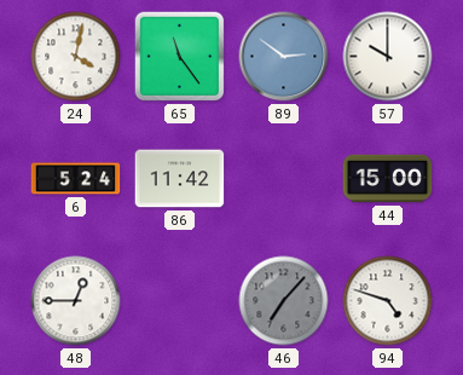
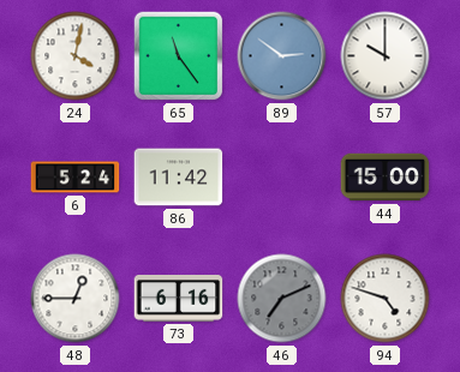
73: none -> 6:16
46: 7:07 -> 7:11
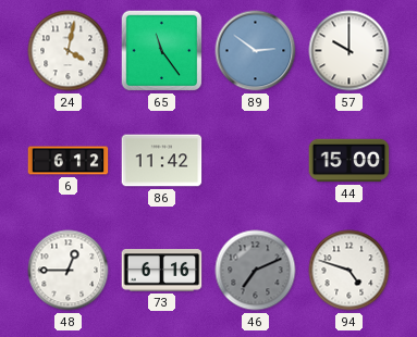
6: 5:24 -> 6:12
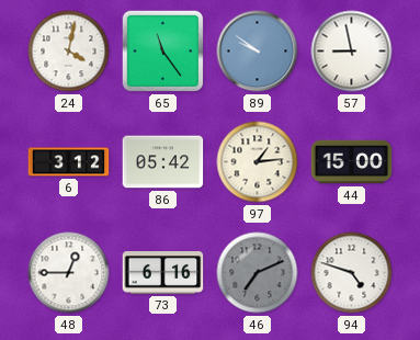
89: 2:51 -> 9:51
57: 10:00 -> 8:58
6: 6:12 -> 3:12
86: 11:42 -> 05:42
97: none -> 1:14
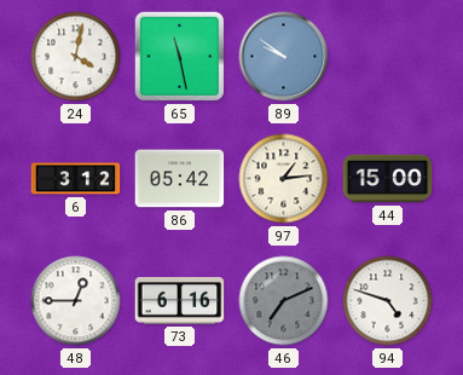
65: 11:24 -> 11:28
57: 8:58 -> none
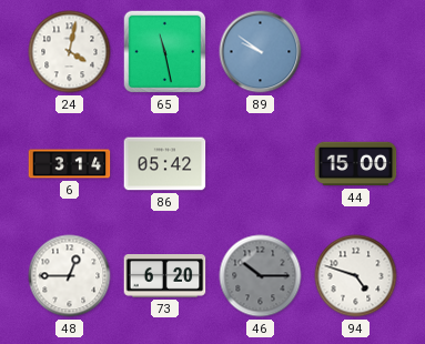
6: 3:12 -> 3:14
97: 1:14 -> none
73: 6:16 -> 6:20
46: 7:11 -> 10:15
